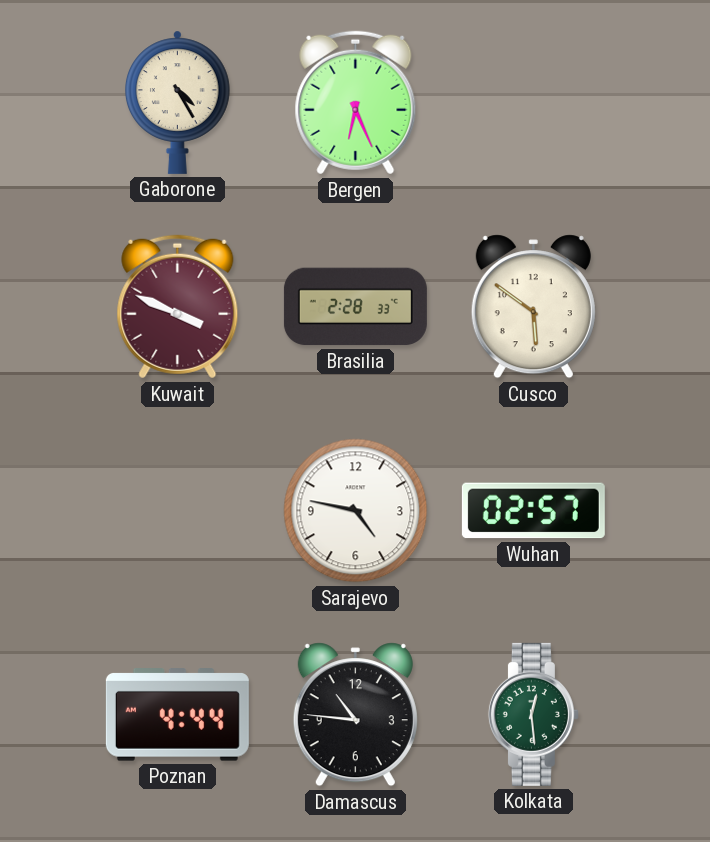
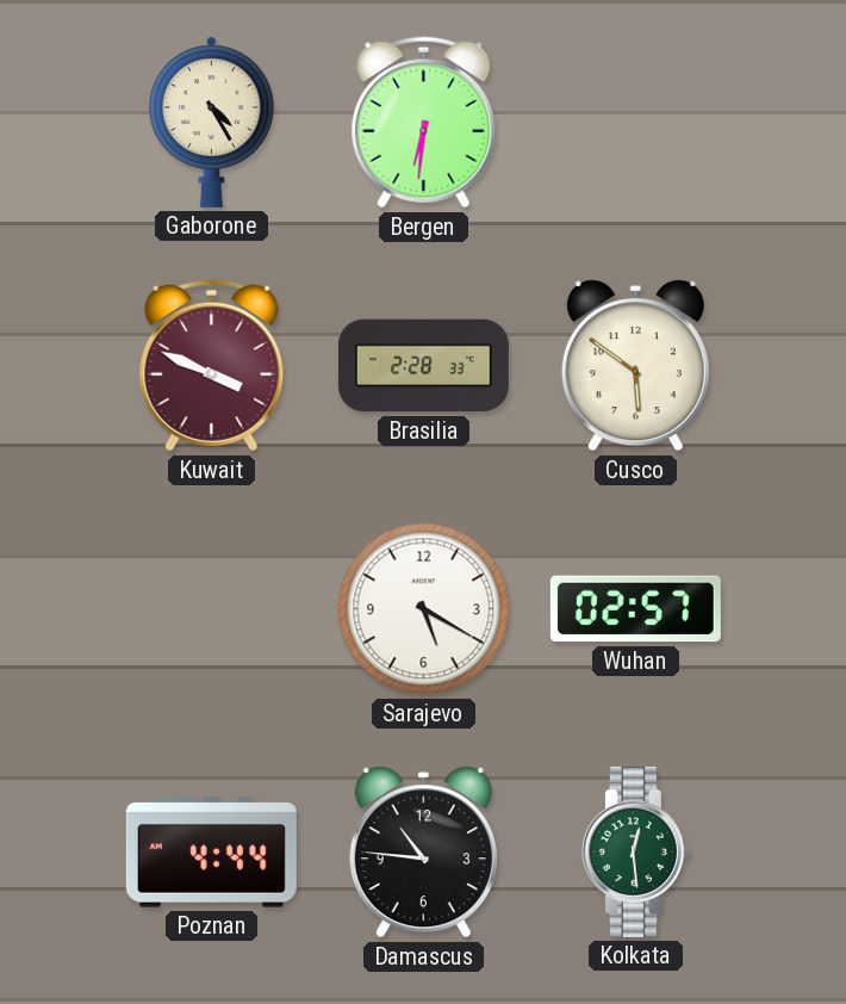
Bergen: 6:26 -> 6:31
Sarajevo: 4:47 -> 5:20
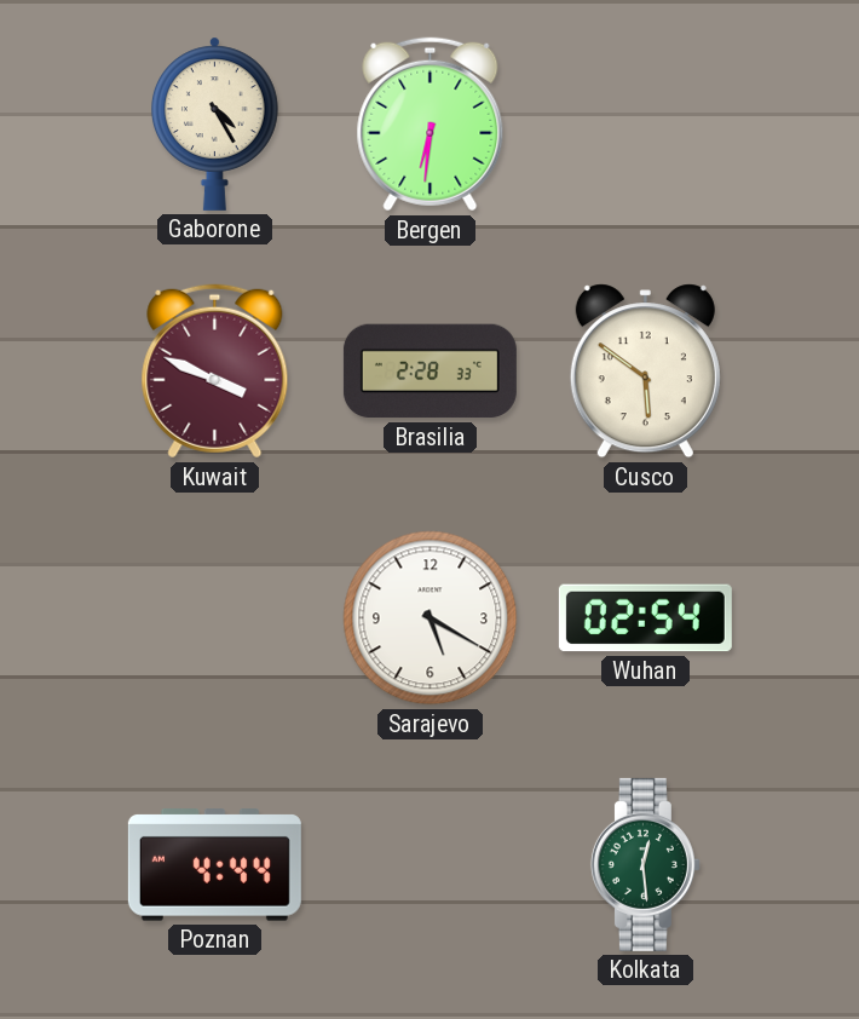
Wuhan: 02:57 -> 02:54
Damascus: 10:46 -> none
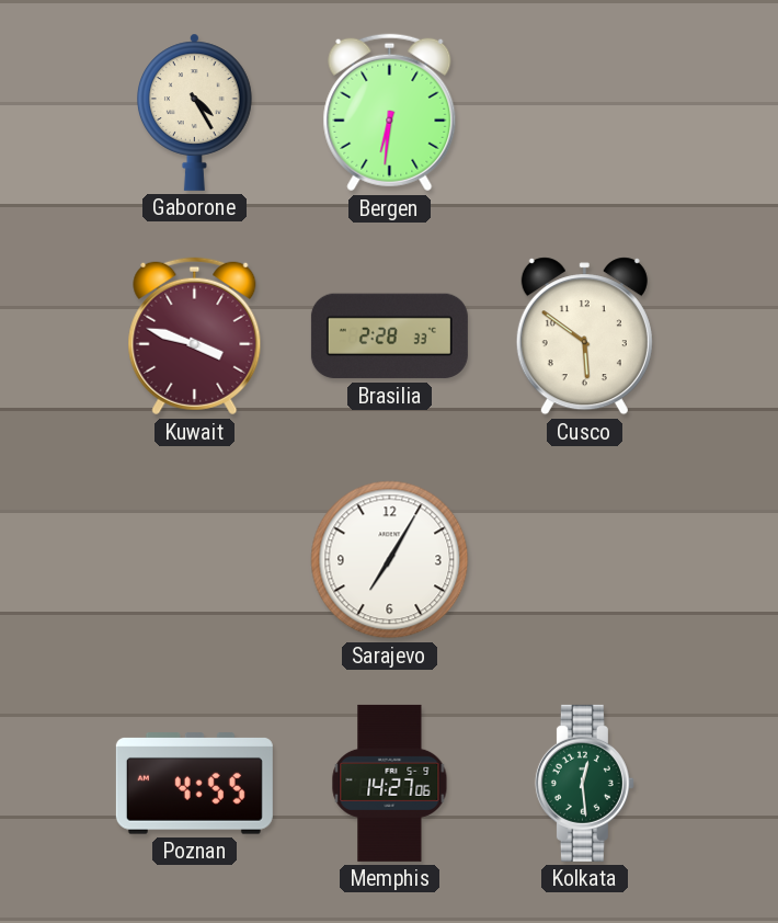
Kuwait: 3:49 -> 3:48
Sarajevo: 5:20 -> 7:05
Wuhan: 02:54 -> none
Poznan: 4:44 -> 4:55
Memphis: none -> 14:27
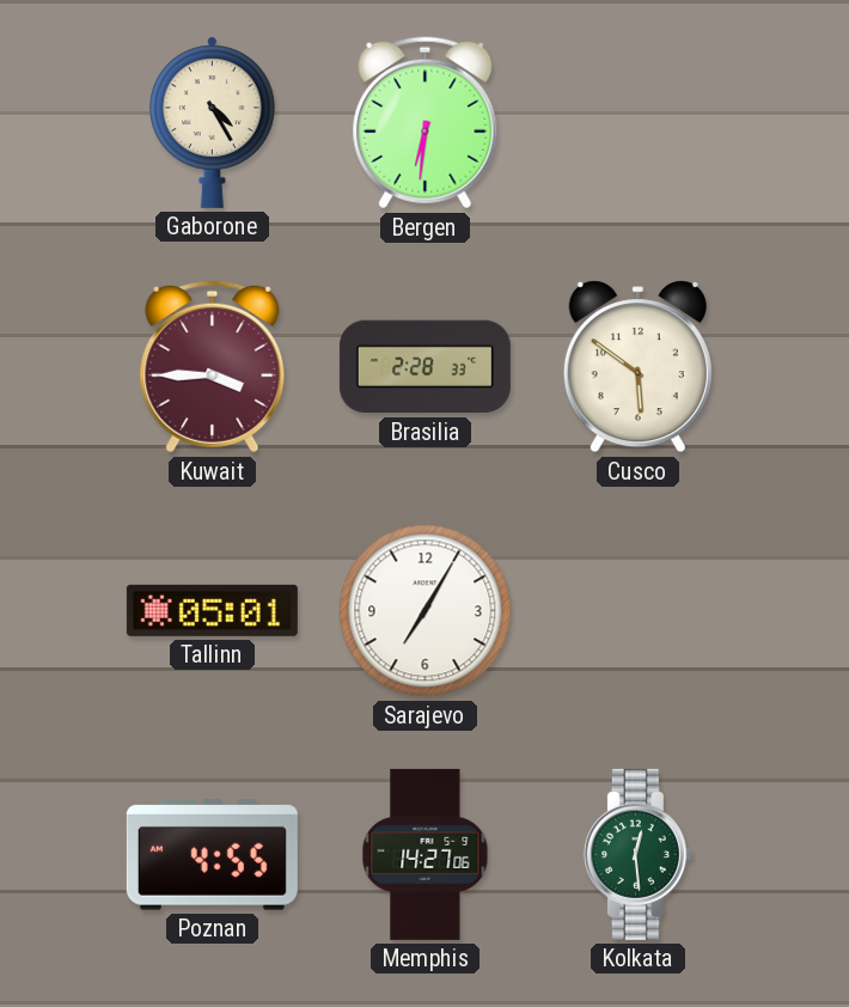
Kuwait: 3:48 -> 3:45
Tallinn: none -> 05:01
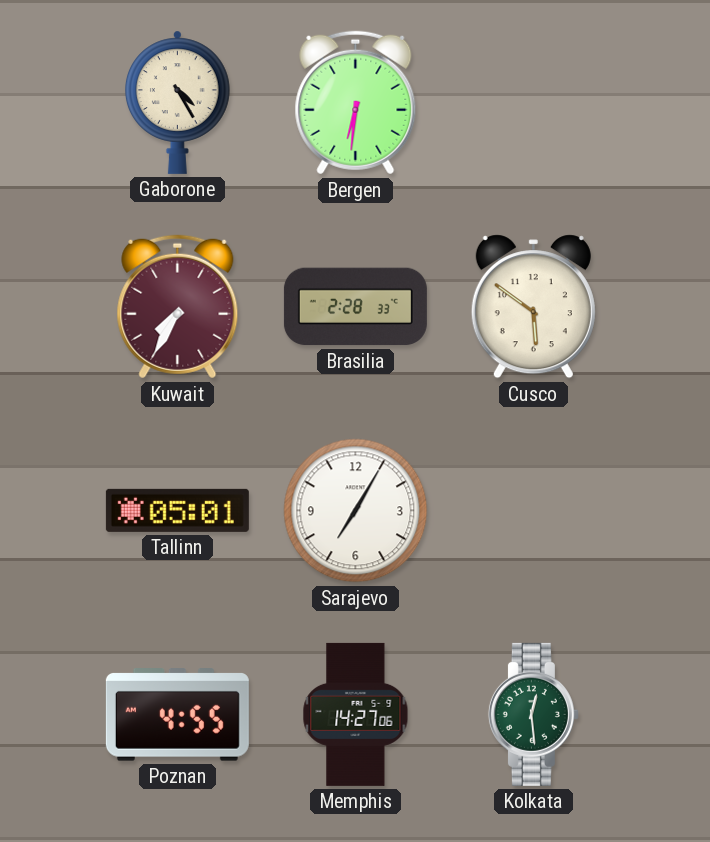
Kuwait: 3:45 -> 7:35
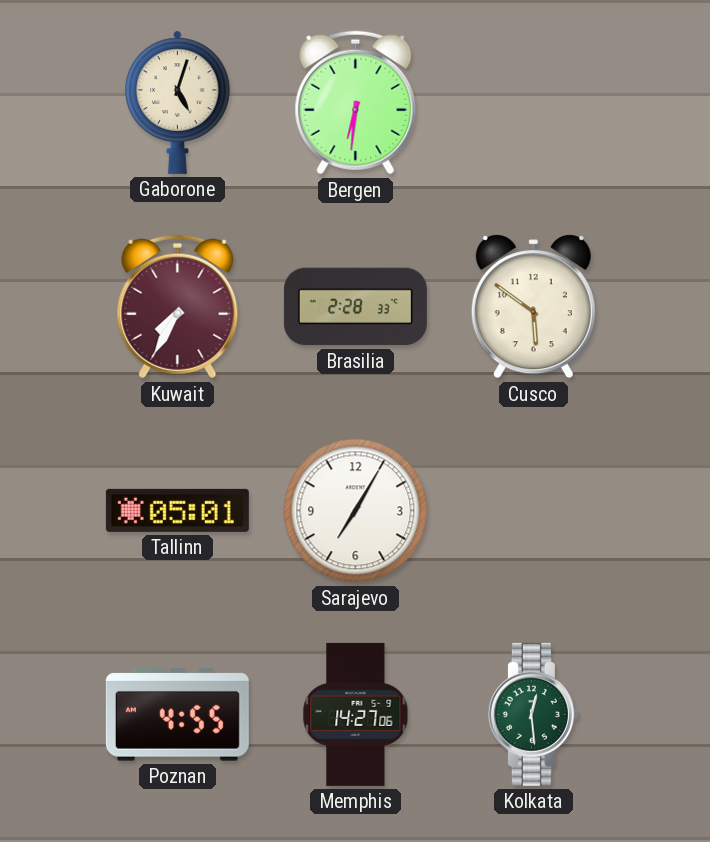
Gaborone: 4:25 -> 5:03
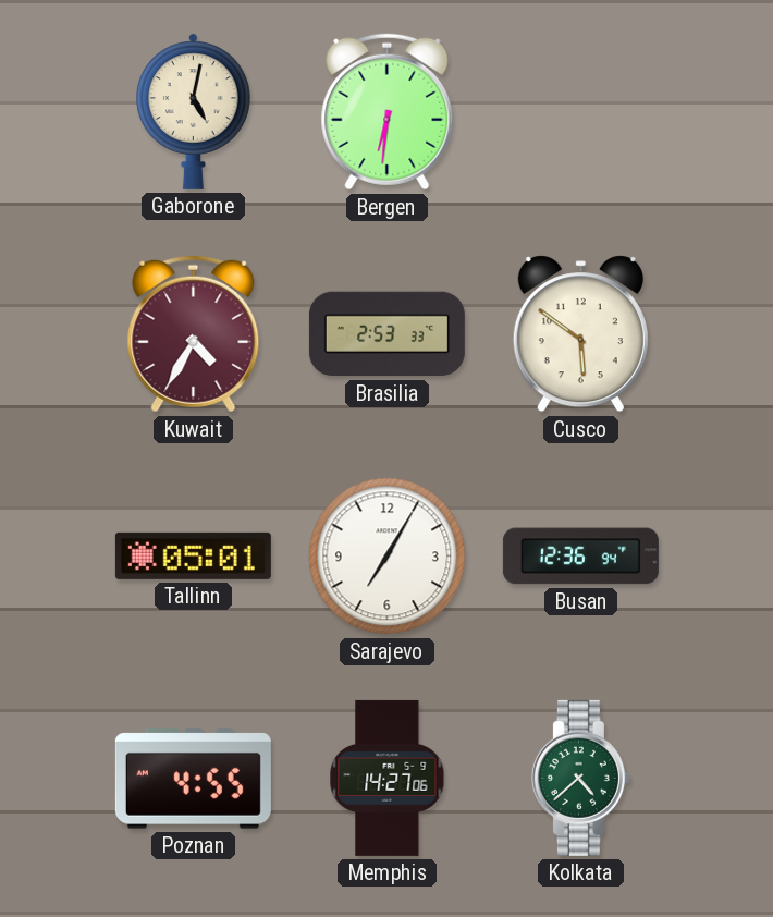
Gaborone: 5:03 -> 5:02
Kuwait: 7:35 -> 4:35
Brasilia: 2:28 -> 2:53
Busan: none -> 12:36
Kolkata: 12:29 -> 4:38
